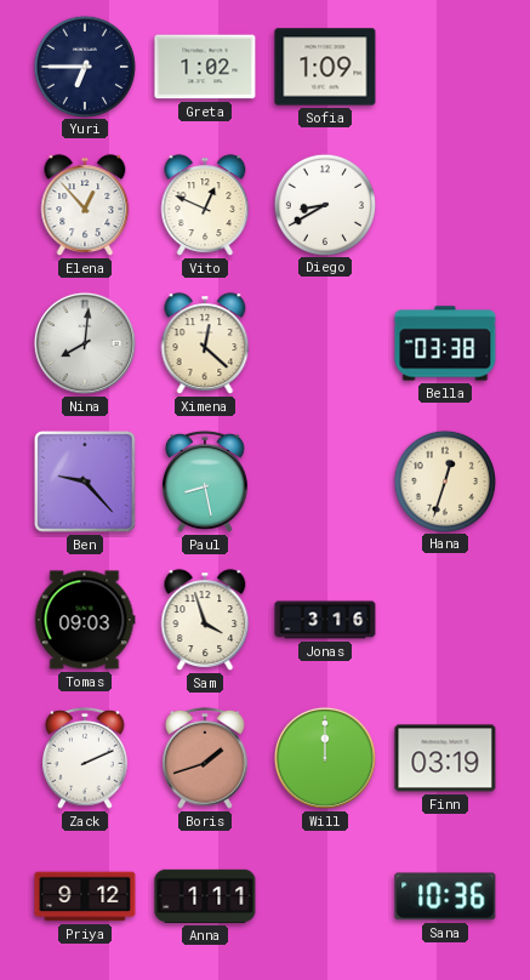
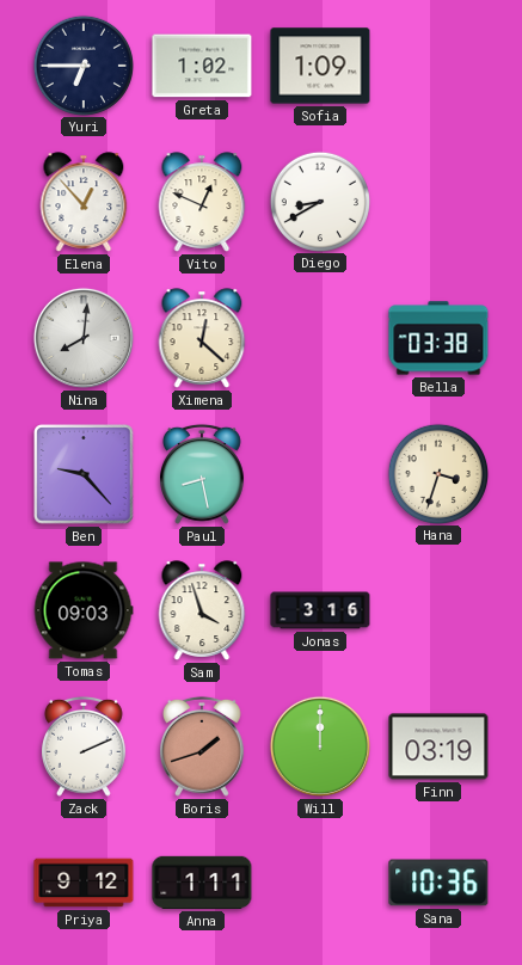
Hana: 12:33 -> 3:33
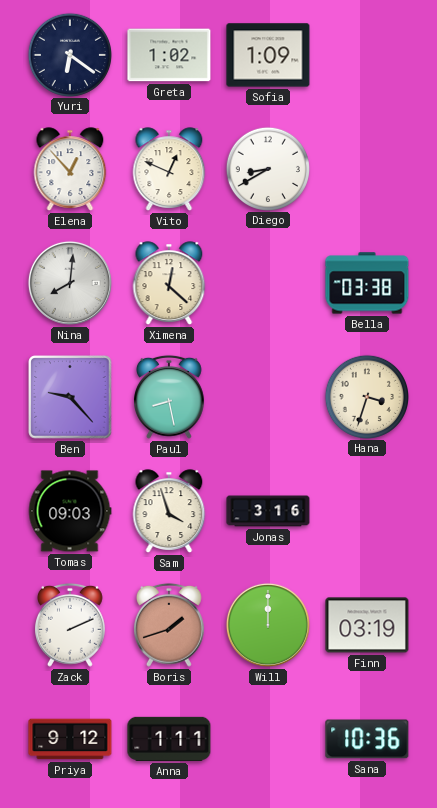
Yuri: 6:45 -> 6:21
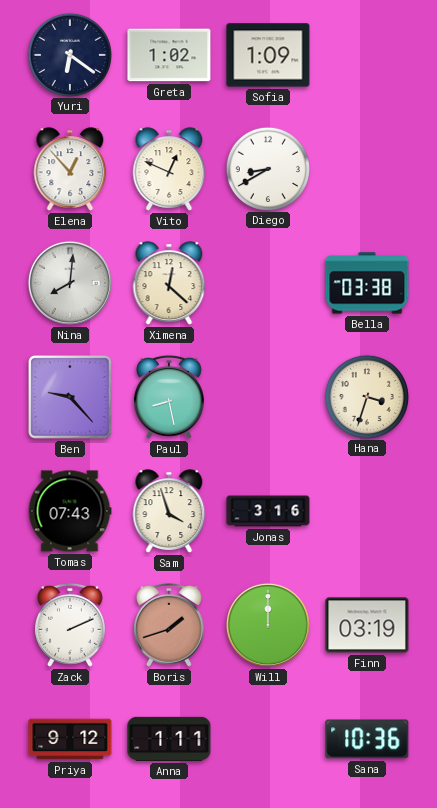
Tomas: 09:03 -> 07:43
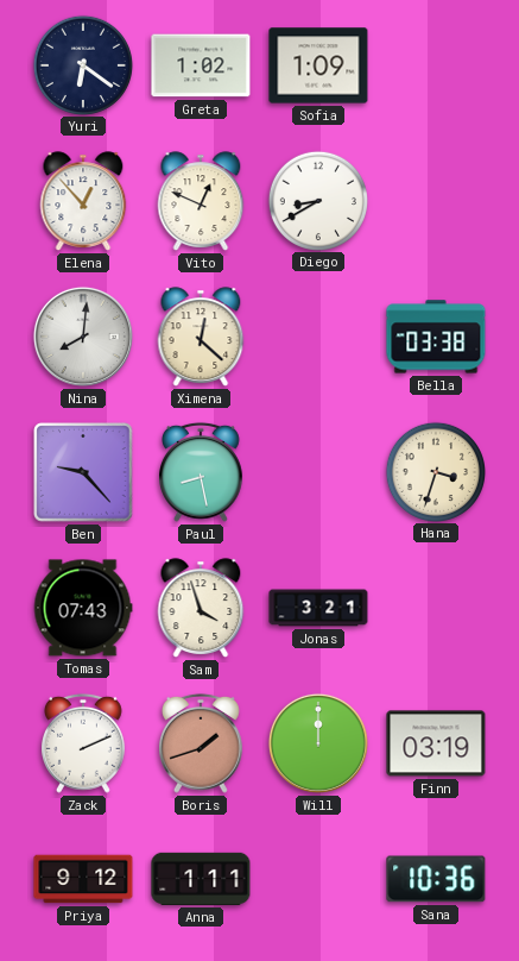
Jonas: 3:16 -> 3:21
